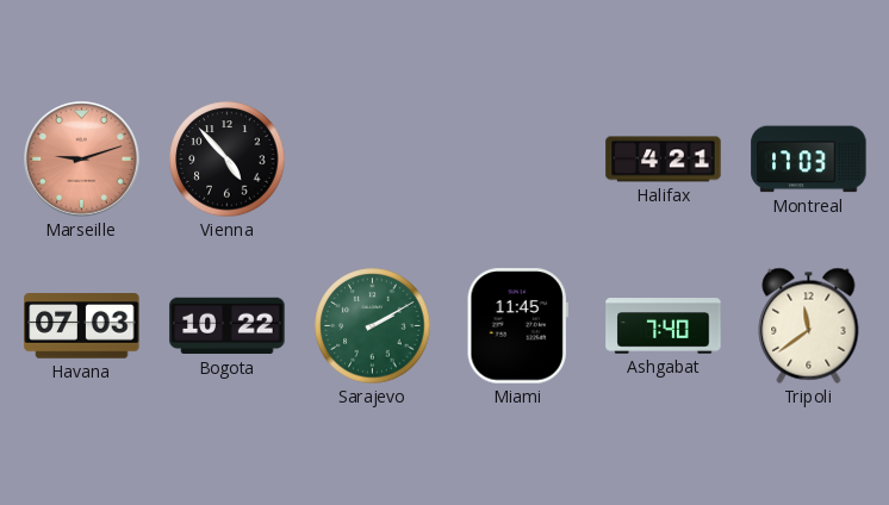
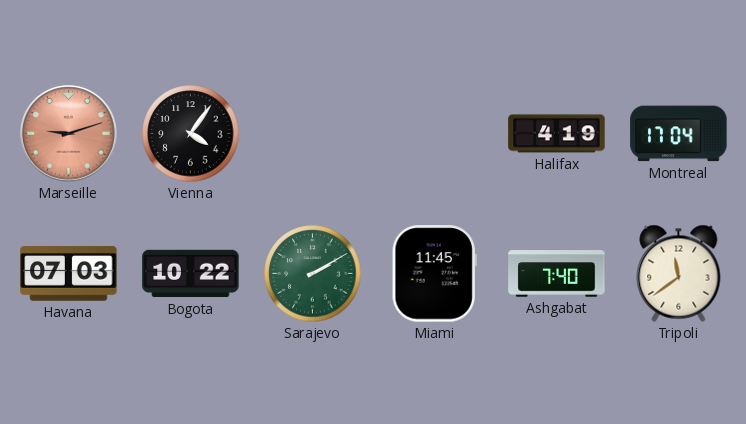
Vienna: 4:53 -> 4:06
Halifax: 4:21 -> 4:19
Montreal: 17:03 -> 17:04
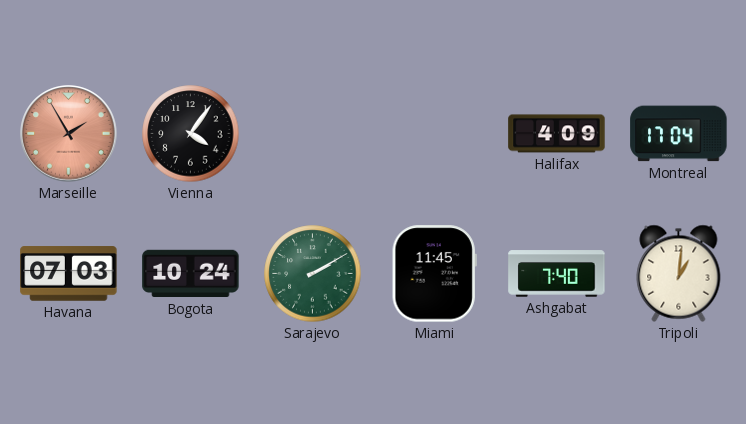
Marseille: 9:12 -> 1:55
Halifax: 4:19 -> 4:09
Bogota: 10:22 -> 10:24
Tripoli: 11:39 -> 1:01
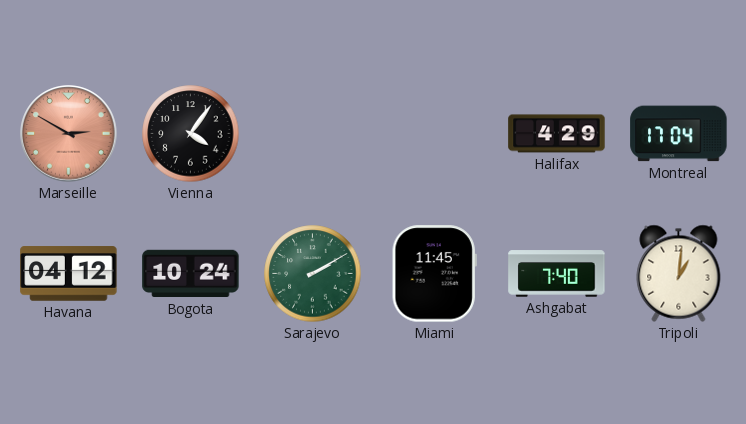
Marseille: 1:55 -> 2:50
Halifax: 4:09 -> 4:29
Havana: 07:03 -> 04:12
